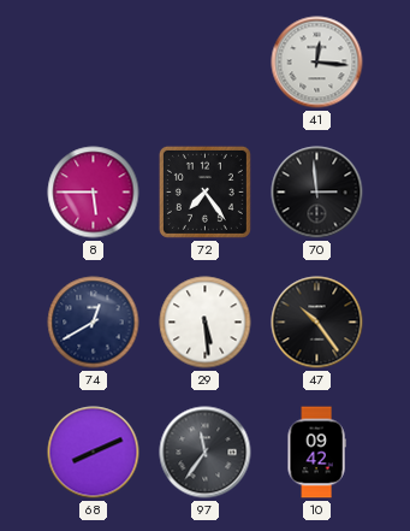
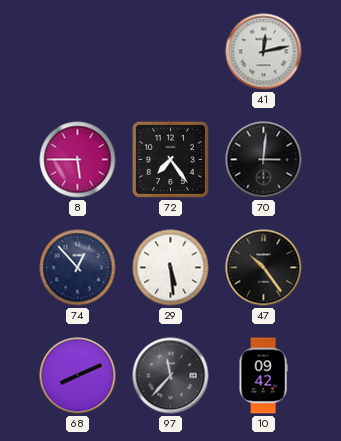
41: 12:16 -> 12:13
70: 2:59 -> 3:01
74: 12:40 -> 12:53
97: 11:36 -> 11:37
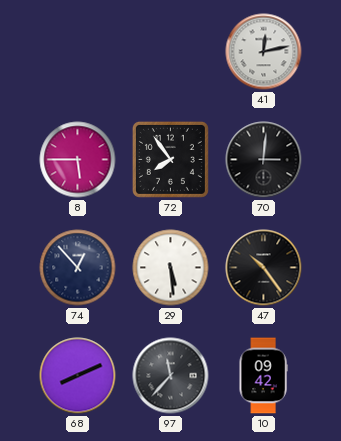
72: 7:24 -> 7:54
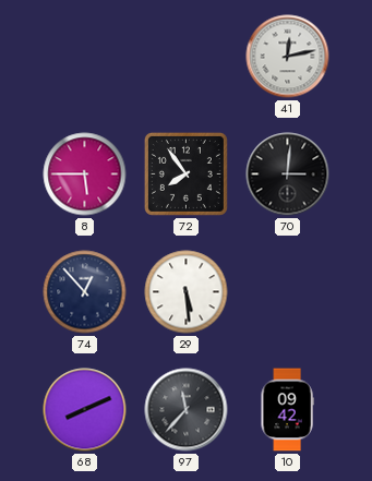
47: 10:24 -> none
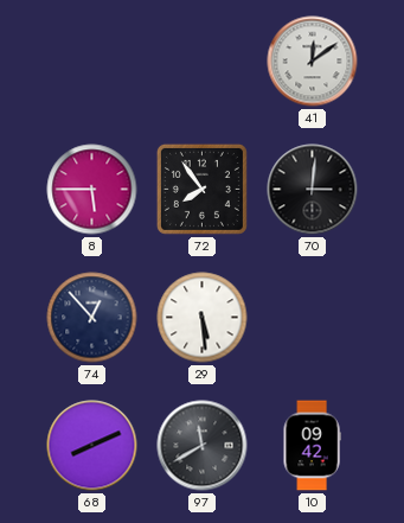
41: 12:13 -> 12:09
97: 11:37 -> 11:40
